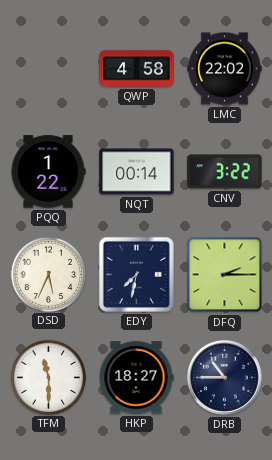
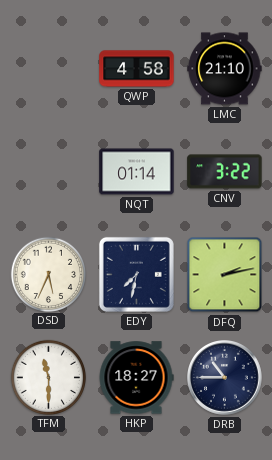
LMC: 22:02 -> 21:10
PQQ: 1:22 -> none
NQT: 00:14 -> 01:14
DFQ: 2:15 -> 2:13
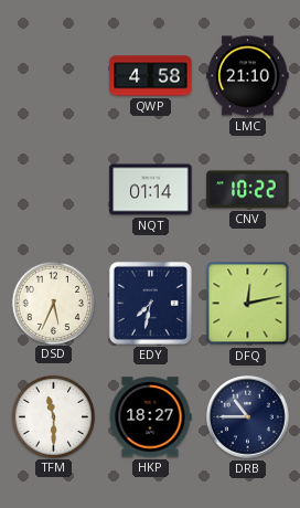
CNV: 3:22 -> 10:22
DFQ: 2:13 -> 12:13
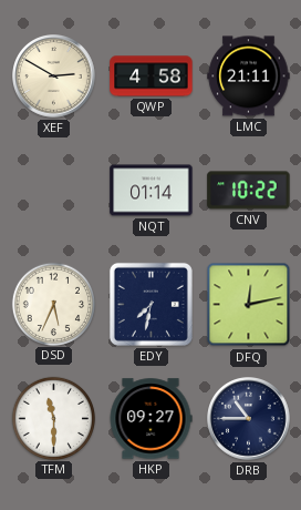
XEF: none -> 2:50
LMC: 21:10 -> 21:11
HKP: 18:27 -> 09:27
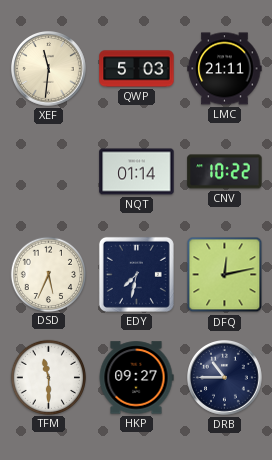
XEF: 2:50 -> 11:31
QWP: 4:58 -> 5:03
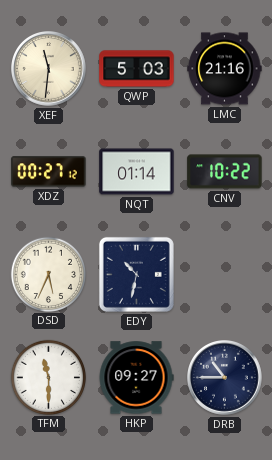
LMC: 21:11 -> 21:16
XDZ: none -> 00:27
EDY: 7:32 -> 10:32
DFQ: 12:13 -> none
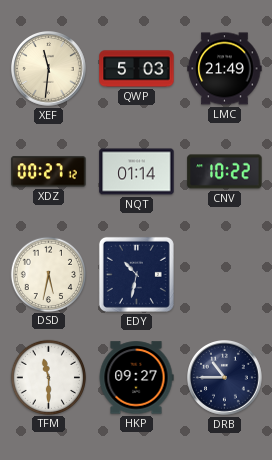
LMC: 21:16 -> 21:49
DSD: 5:34 -> 5:32
